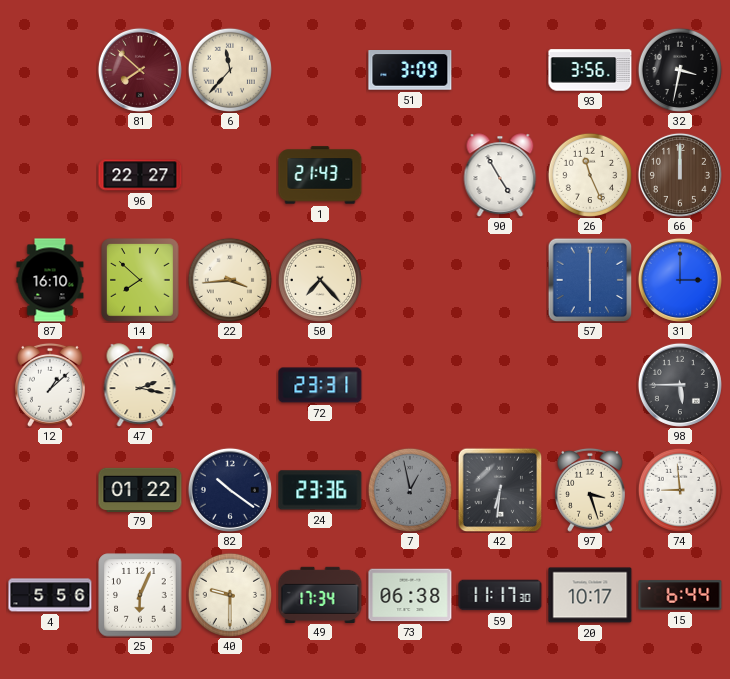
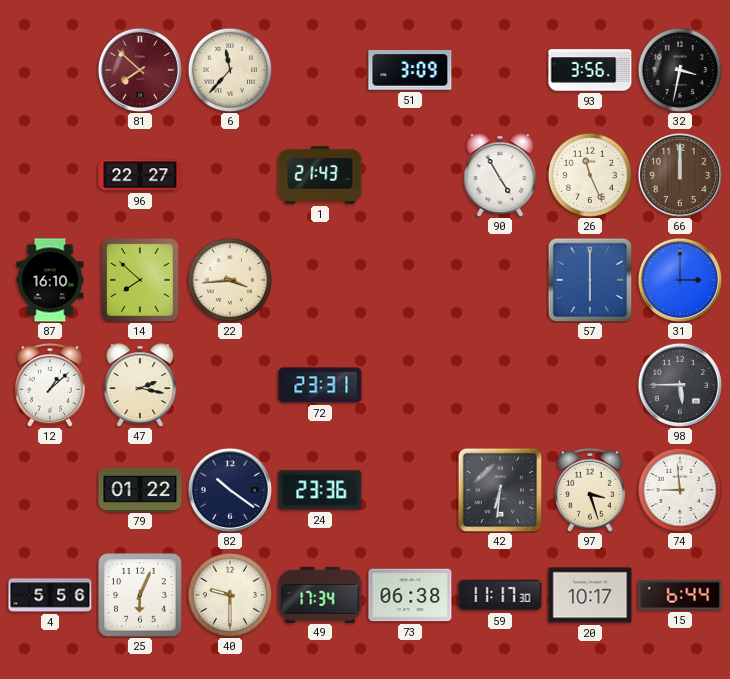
50: 7:23 -> none
7: 12:58 -> none
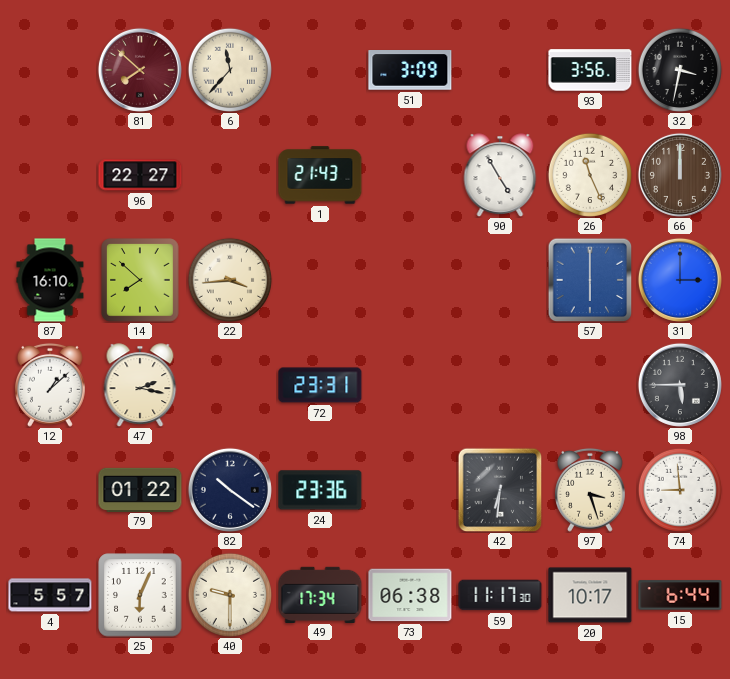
4: 5:56 -> 5:57
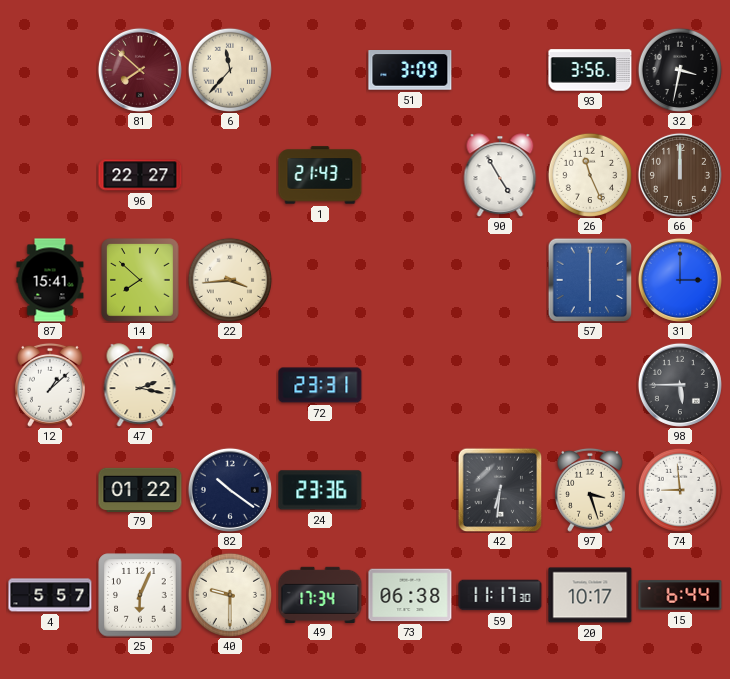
87: 16:10 -> 15:41
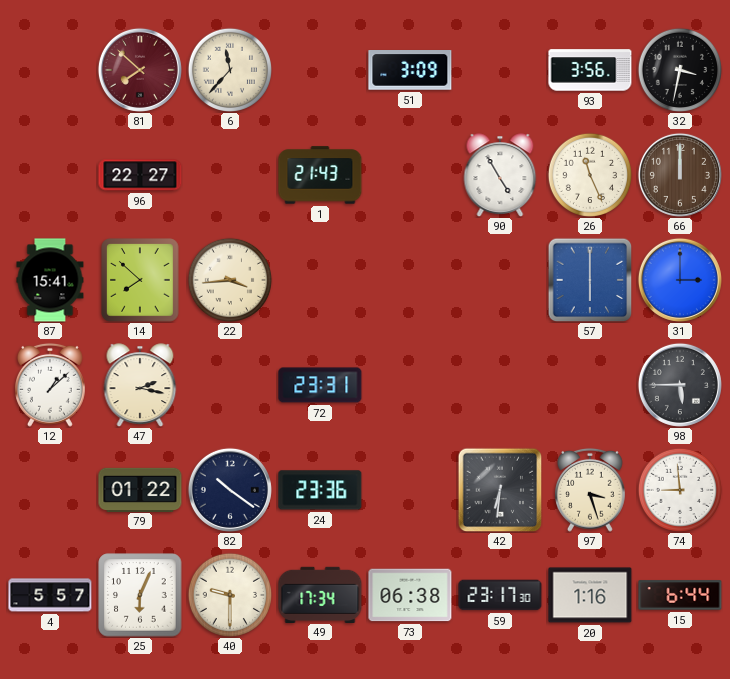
59: 11:17 -> 23:17
20: 10:17 -> 1:16
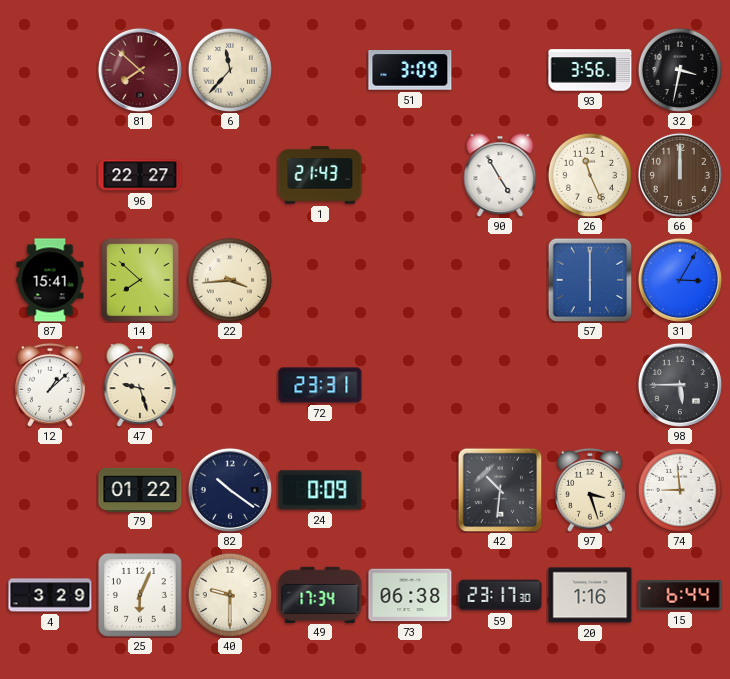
31: 3:00 -> 3:05
47: 2:17 -> 9:27
24: 23:36 -> 0:09
42: 6:31 -> 10:31
4: 5:57 -> 3:29
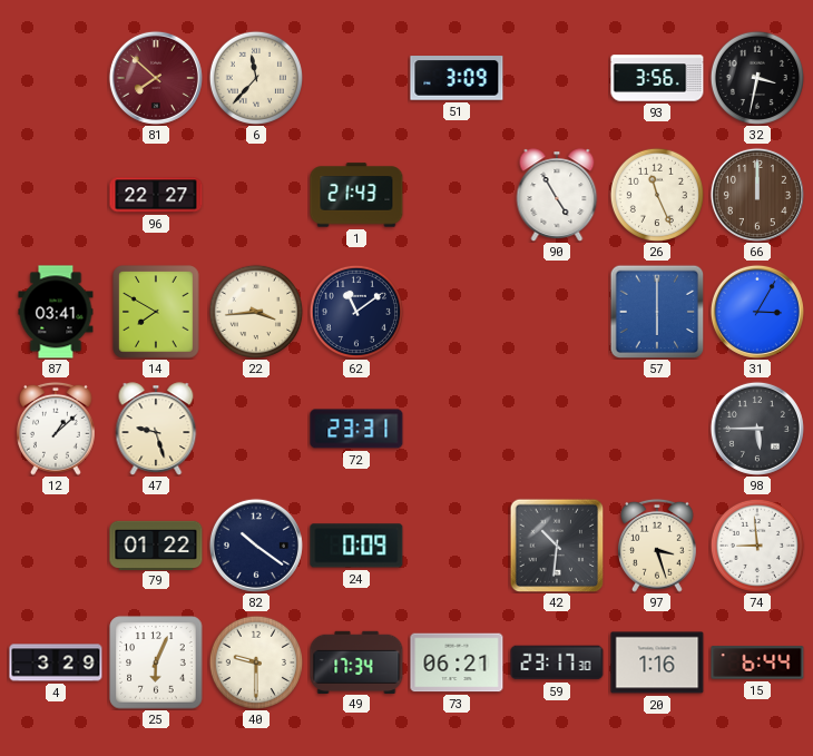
87: 15:41 -> 03:41
14: 7:52 -> 7:50
62: none -> 11:09
73: 06:38 -> 06:21
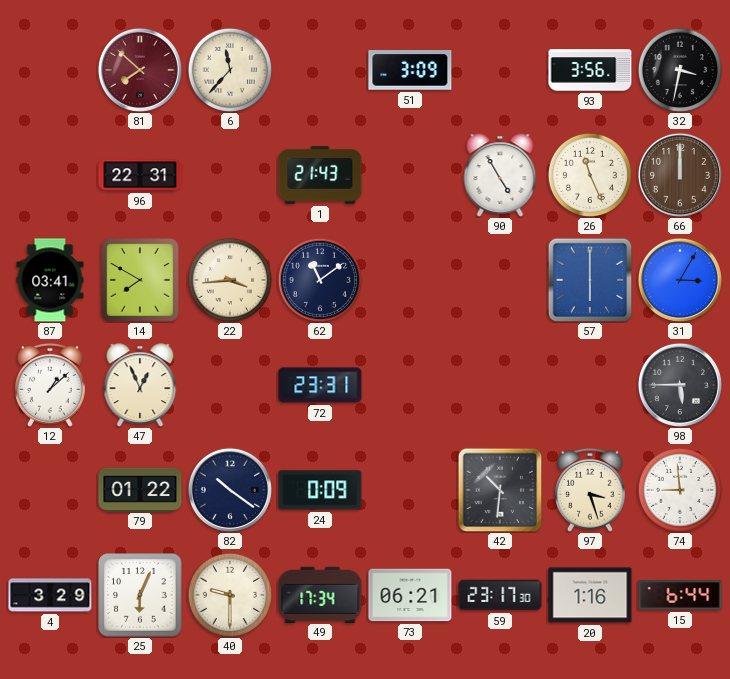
96: 22:27 -> 22:31
47: 9:27 -> 12:56
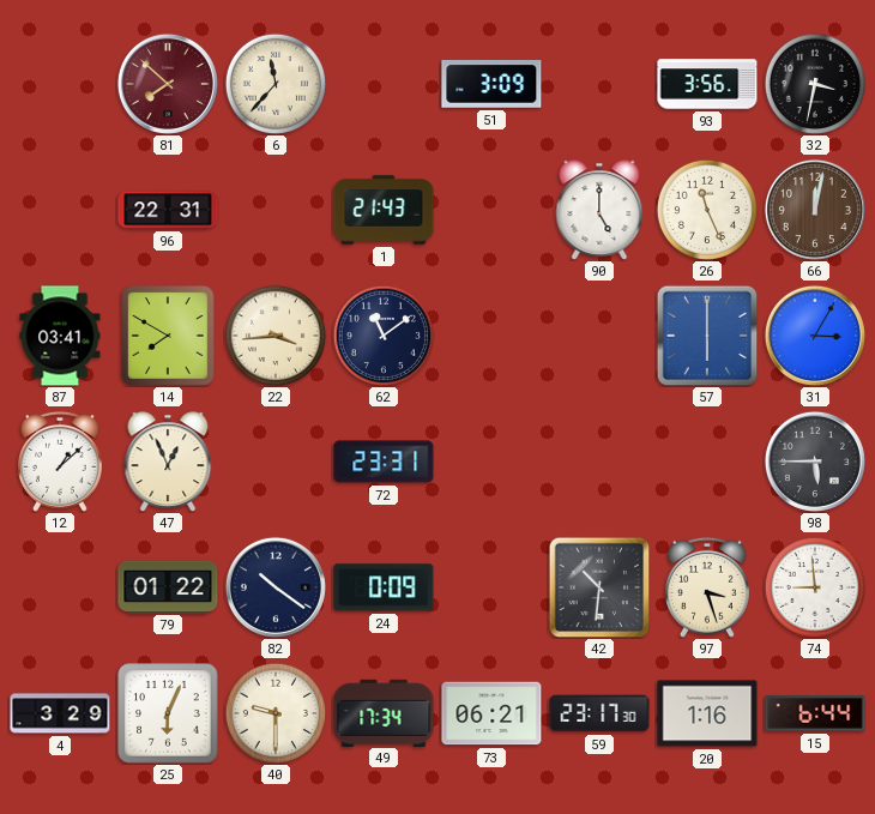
90: 4:55 -> 5:00
66: 12:00 -> 12:02
